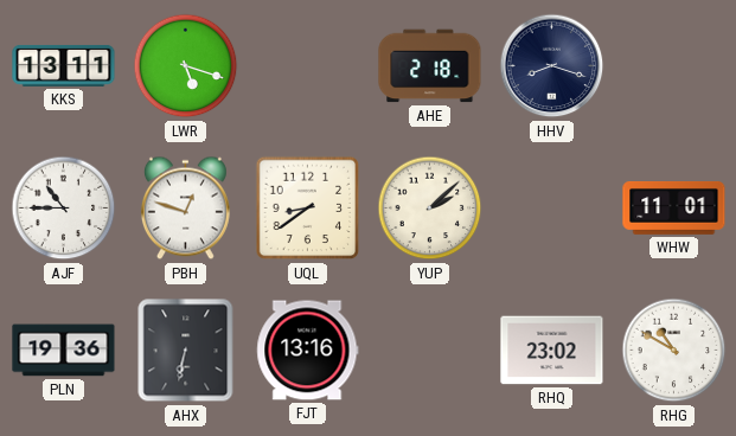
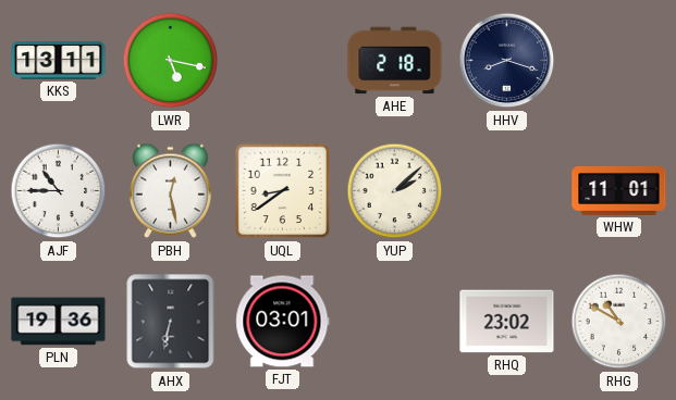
LWR: 5:18 -> 5:17
PBH: 12:48 -> 12:28
FJT: 13:16 -> 03:01
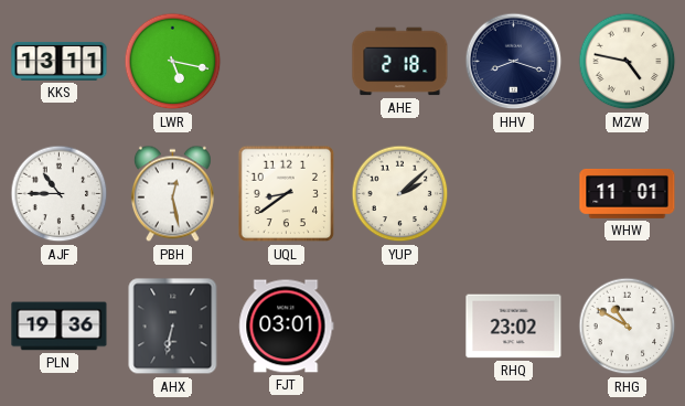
MZW: none -> 4:47
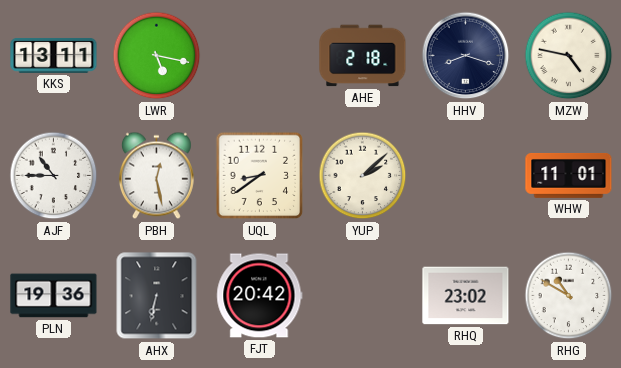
FJT: 03:01 -> 20:42
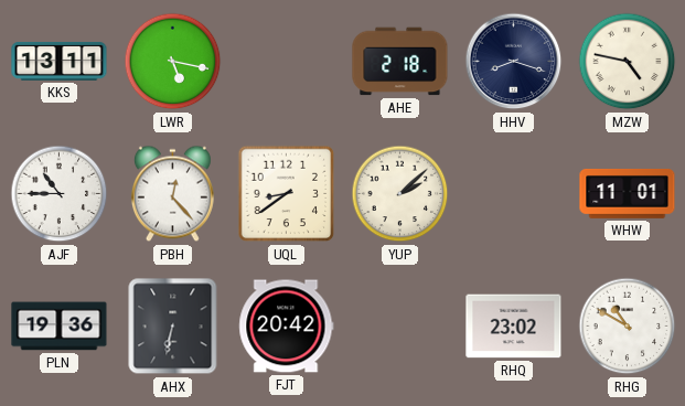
PBH: 12:28 -> 12:23
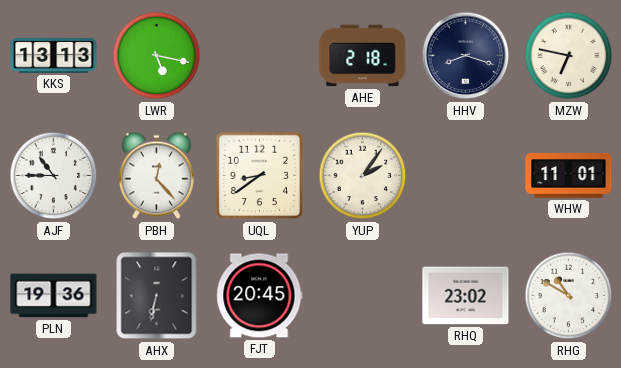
KKS: 13:11 -> 13:13
MZW: 4:47 -> 6:47
YUP: 2:08 -> 2:06
FJT: 20:42 -> 20:45
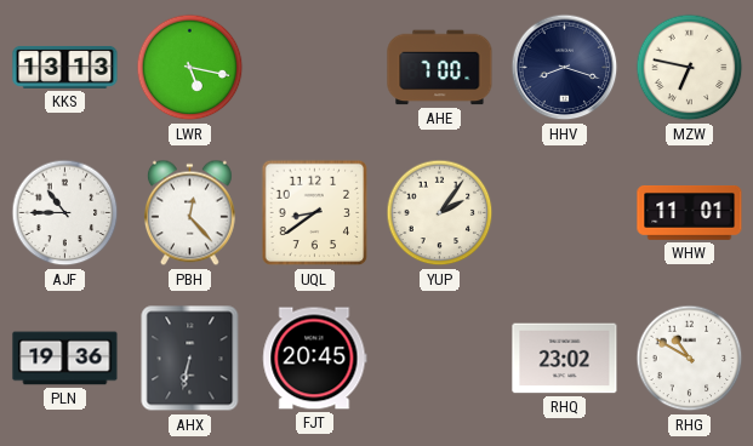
AHE: 2:18 -> 7:00
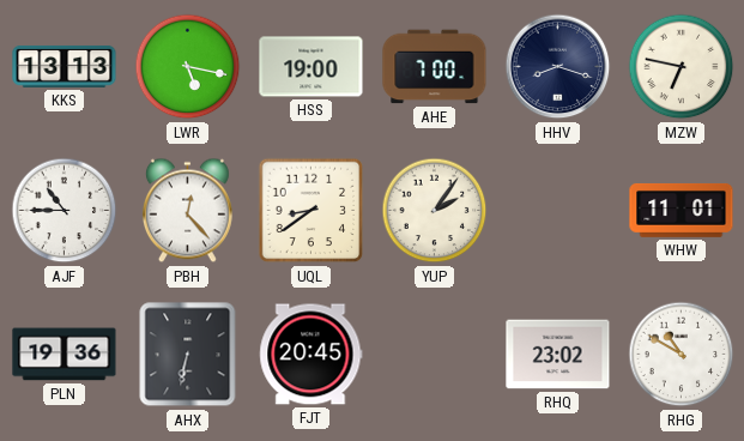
HSS: none -> 19:00
